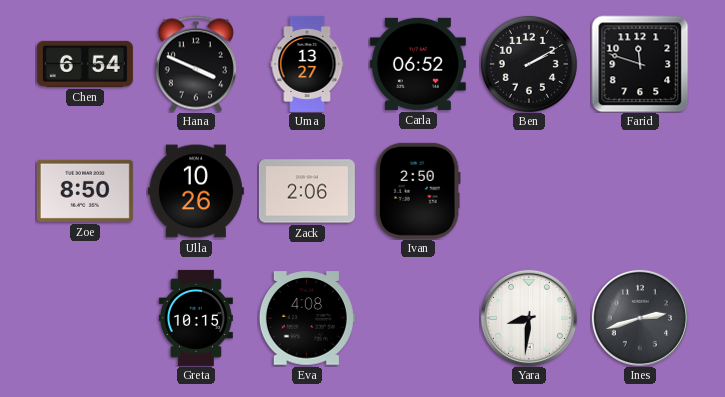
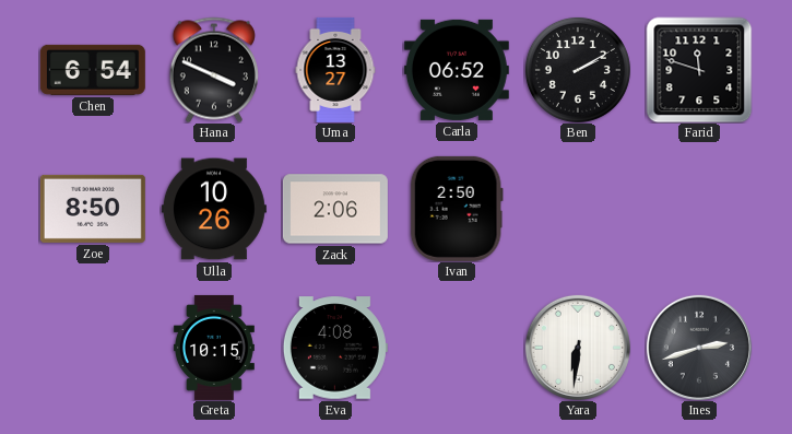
Yara: 8:31 -> 6:31
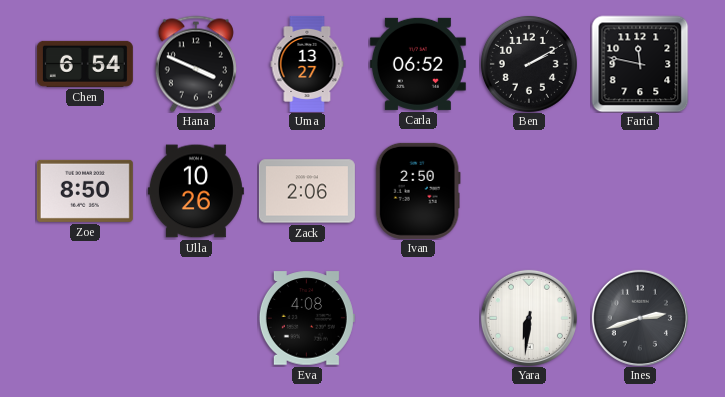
Farid: 11:48 -> 11:47
Greta: 10:15 -> none
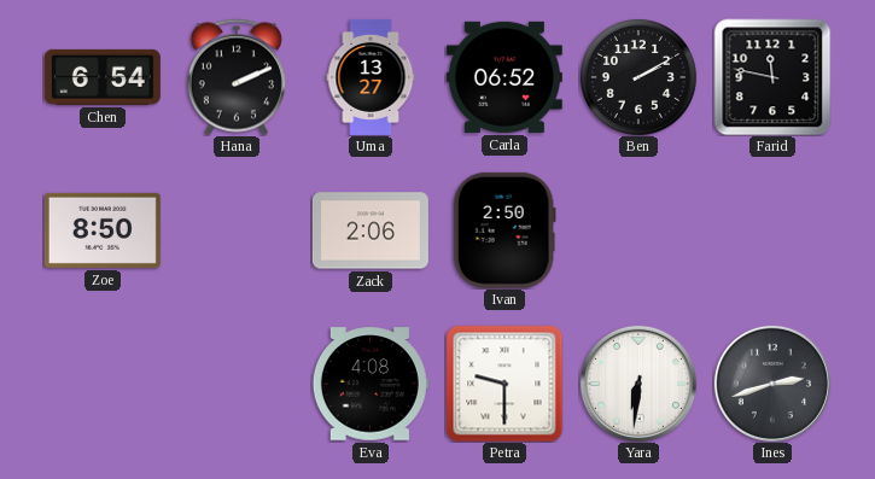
Hana: 3:49 -> 2:11
Ulla: 10:26 -> none
Petra: none -> 9:30
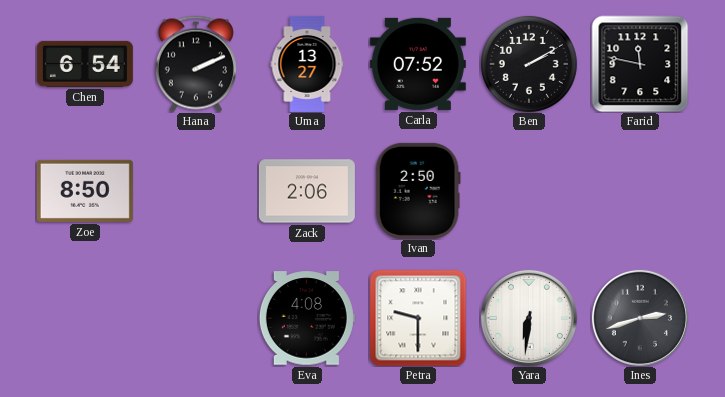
Carla: 06:52 -> 07:52
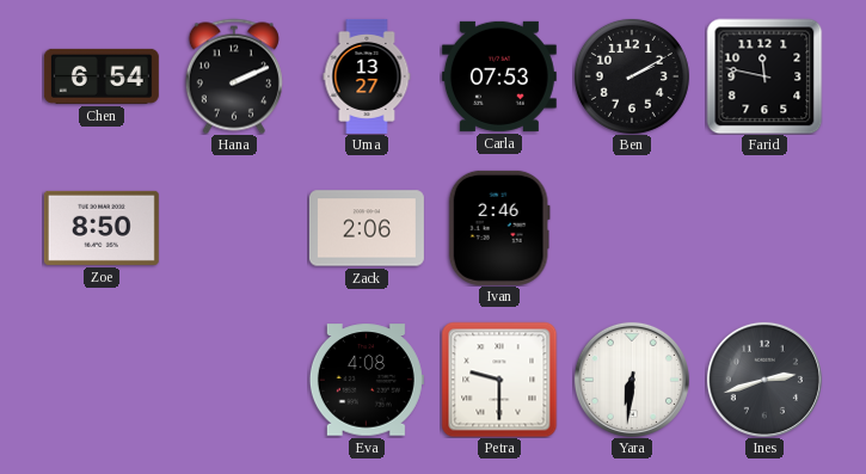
Carla: 07:52 -> 07:53
Ivan: 2:50 -> 2:46
